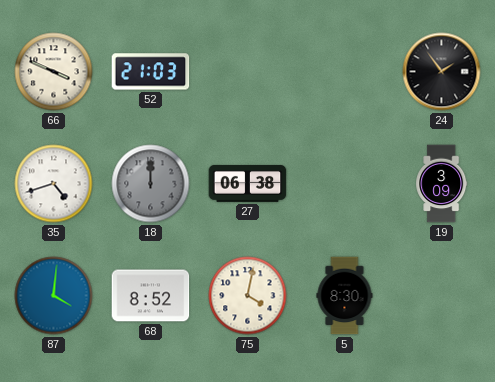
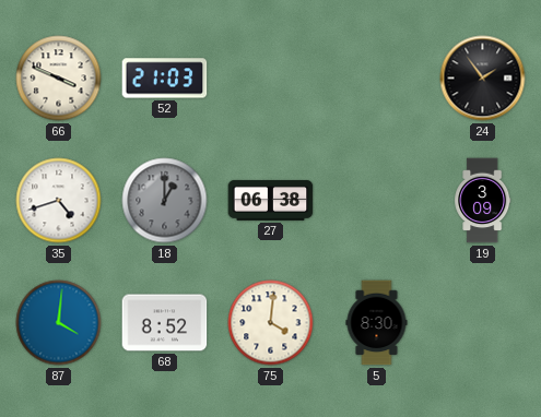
18: 12:00 -> 1:00
75: 4:02 -> 4:01
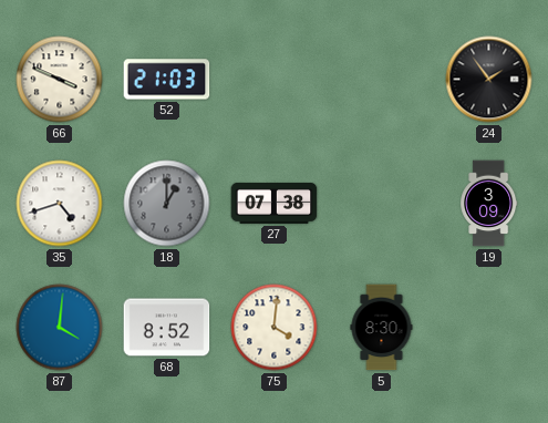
27: 06:38 -> 07:38
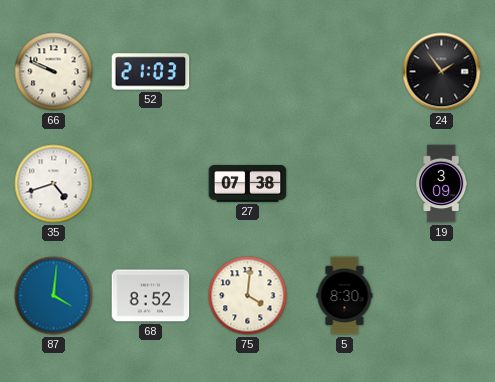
66: 3:49 -> 9:49
18: 1:00 -> none
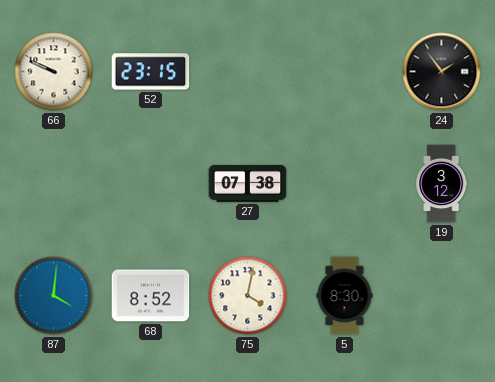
52: 21:03 -> 23:15
35: 4:42 -> none
19: 3:09 -> 3:12
75: 4:01 -> 4:02
